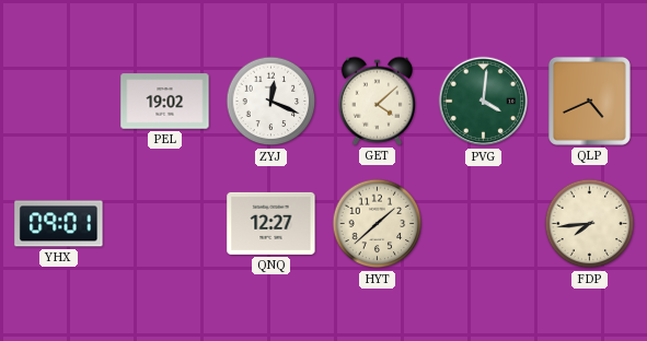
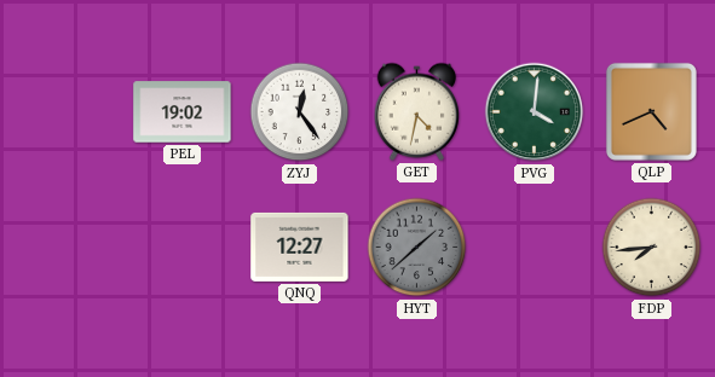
ZYJ: 12:19 -> 12:24
GET: 4:08 -> 4:32
YHX: 09:01 -> none
HYT dial: cream -> grey
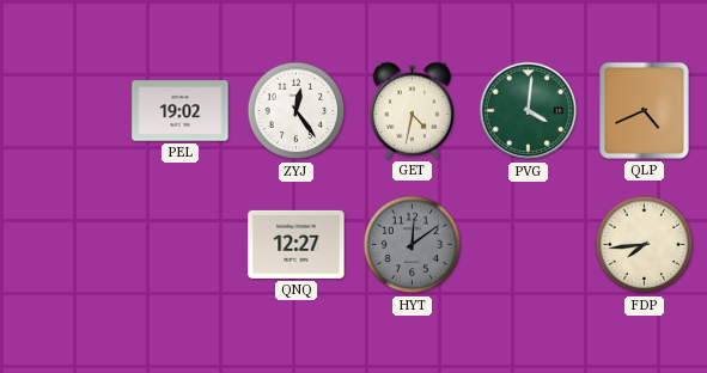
HYT: 1:38 -> 12:09
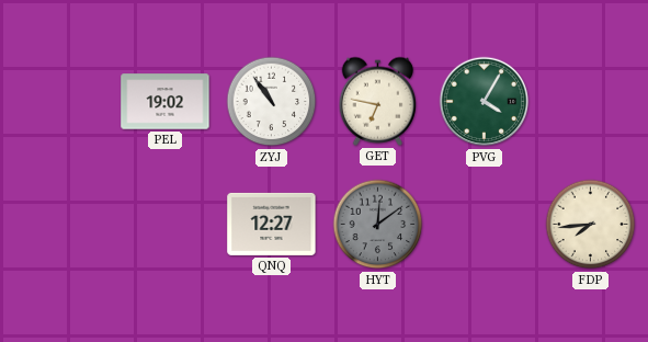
ZYJ: 12:24 -> 10:54
GET: 4:32 -> 6:47
PVG: 4:01 -> 4:05
QLP: 4:41 -> none
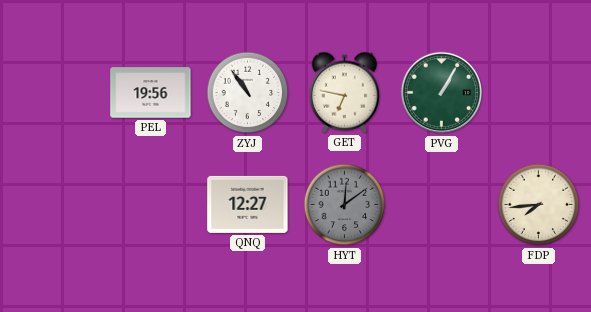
PEL: 19:02 -> 19:56
PVG: 4:05 -> 1:05
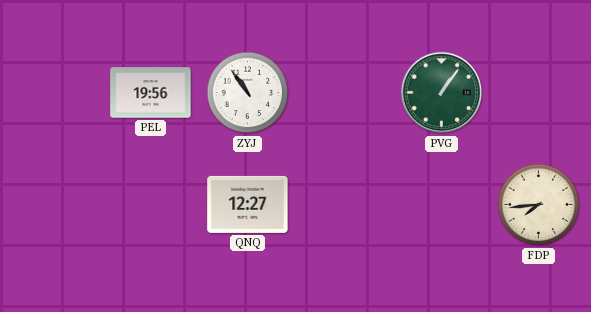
GET: 6:47 -> none
PVG: 1:05 -> 1:06
HYT: 12:09 -> none
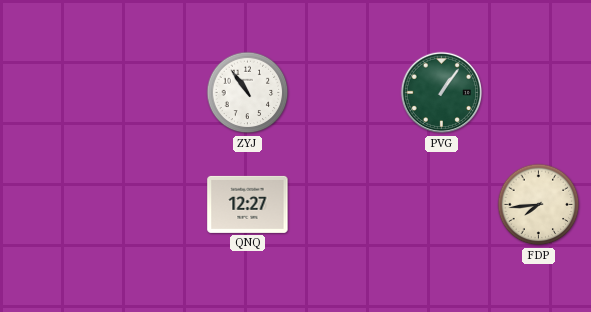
PEL: 19:56 -> none
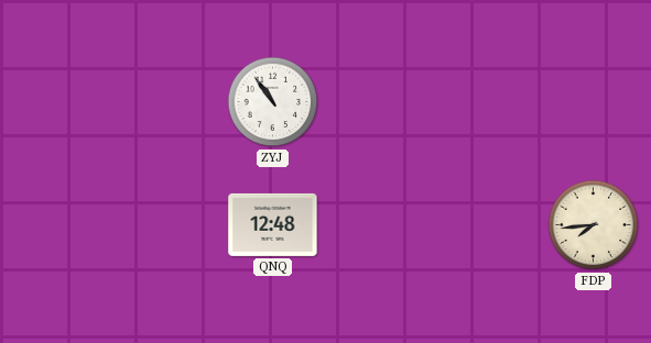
PVG: 1:06 -> none
QNQ: 12:27 -> 12:48
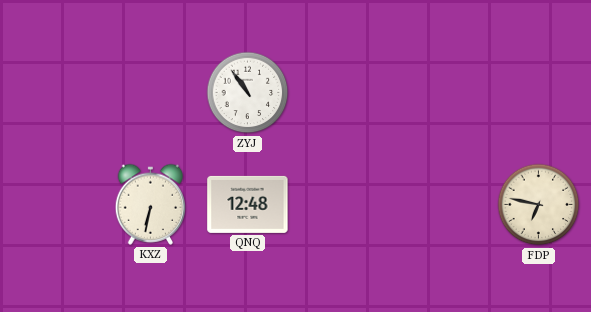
KXZ: none -> 6:32
FDP: 7:44 -> 6:47
